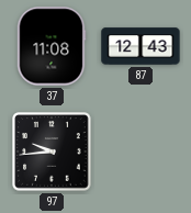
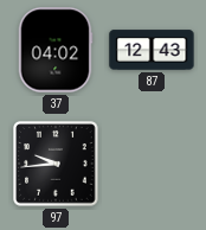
37: 11:08 -> 04:02
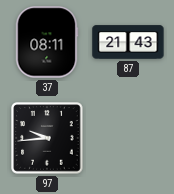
37: 04:02 -> 08:11
87: 12:43 -> 21:43
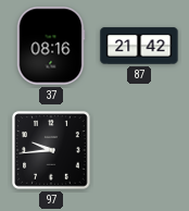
37: 08:11 -> 08:16
87: 21:43 -> 21:42
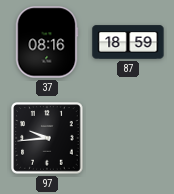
87: 21:42 -> 18:59
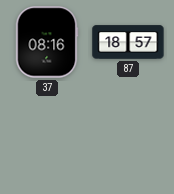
87: 18:59 -> 18:57
97: 9:44 -> none
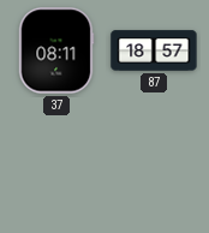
37: 08:16 -> 08:11
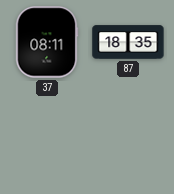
87: 18:57 -> 18:35
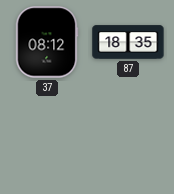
37: 08:11 -> 08:12
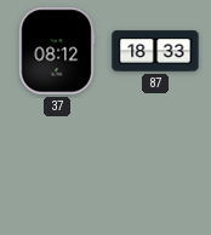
87: 18:35 -> 18:33
